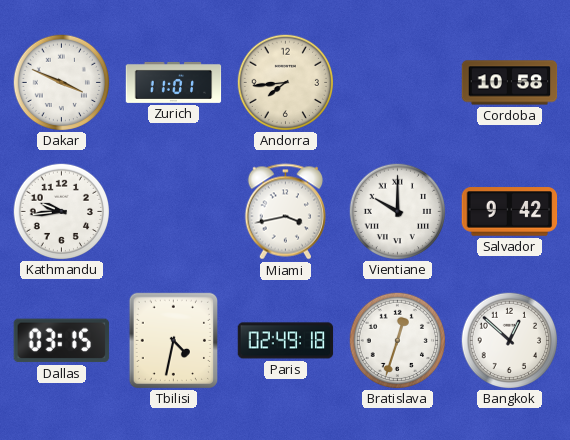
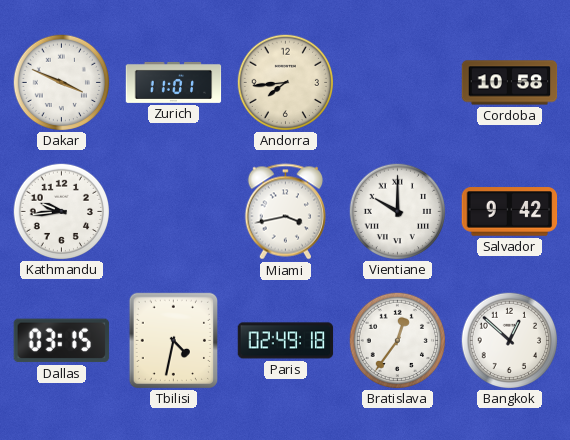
Bratislava: 12:33 -> 12:36
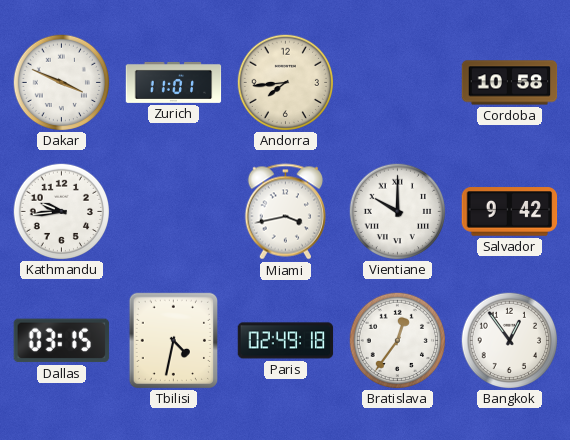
Bangkok: 12:52 -> 12:54
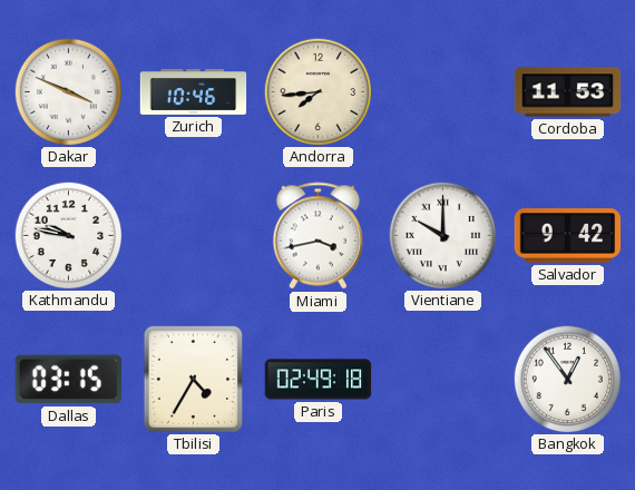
Zurich: 11:01 -> 10:46
Cordoba: 10:58 -> 11:53
Kathmandu: 9:44 -> 9:47
Tbilisi: 4:32 -> 4:35
Bratislava: 12:36 -> none
